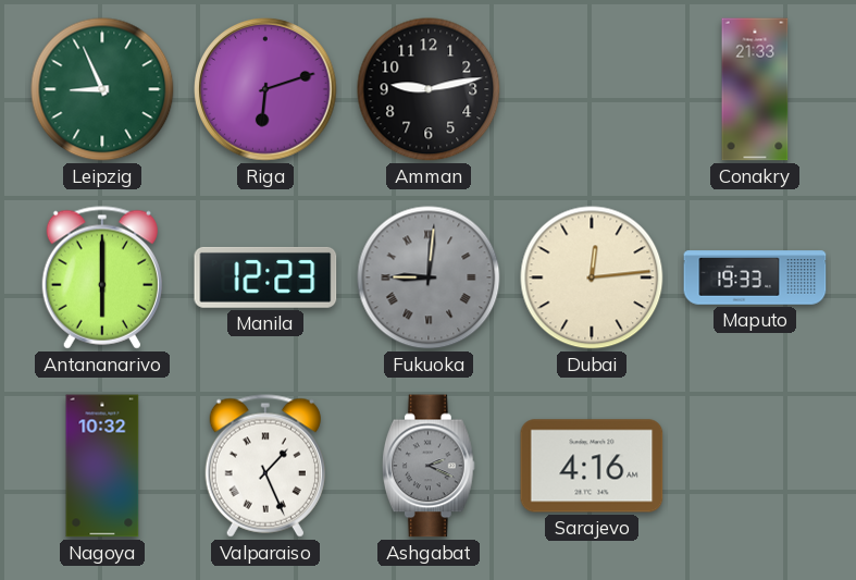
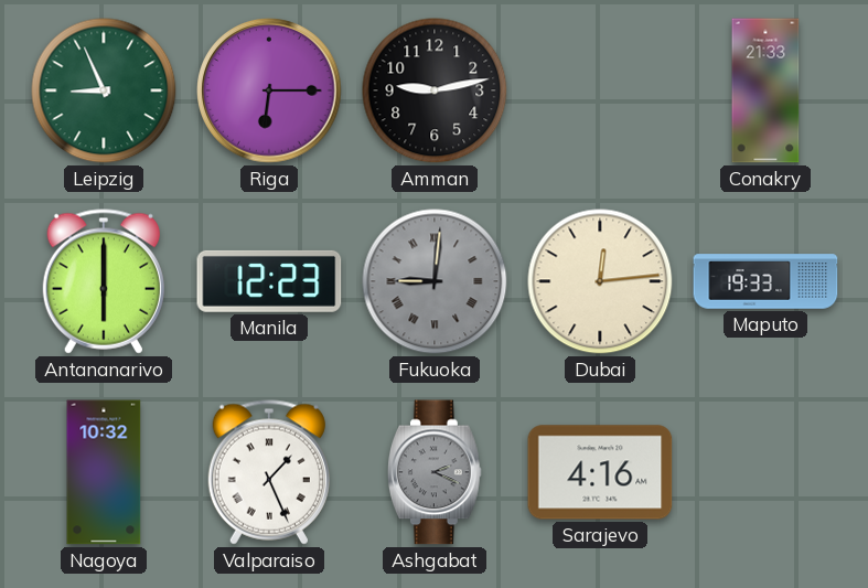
Riga: 6:12 -> 6:15
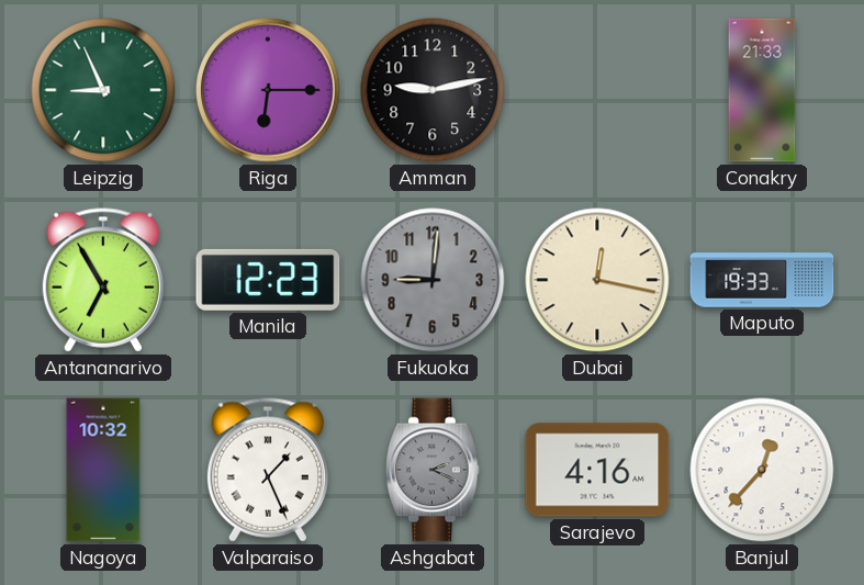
Antananarivo: 6:00 -> 6:55
Fukuoka numerals: Roman -> Arabic
Dubai: 12:14 -> 12:17
Banjul: none -> 12:37
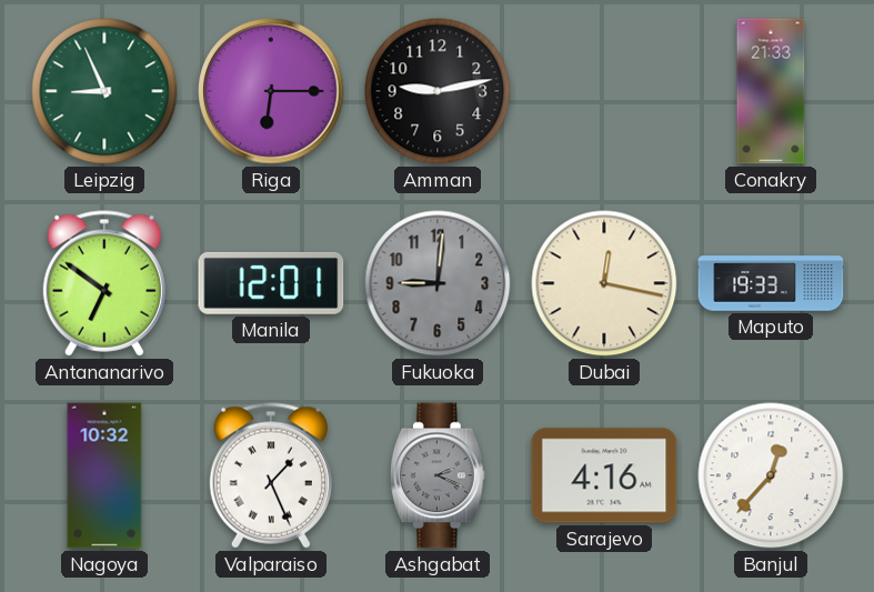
Antananarivo: 6:55 -> 6:51
Manila: 12:23 -> 12:01
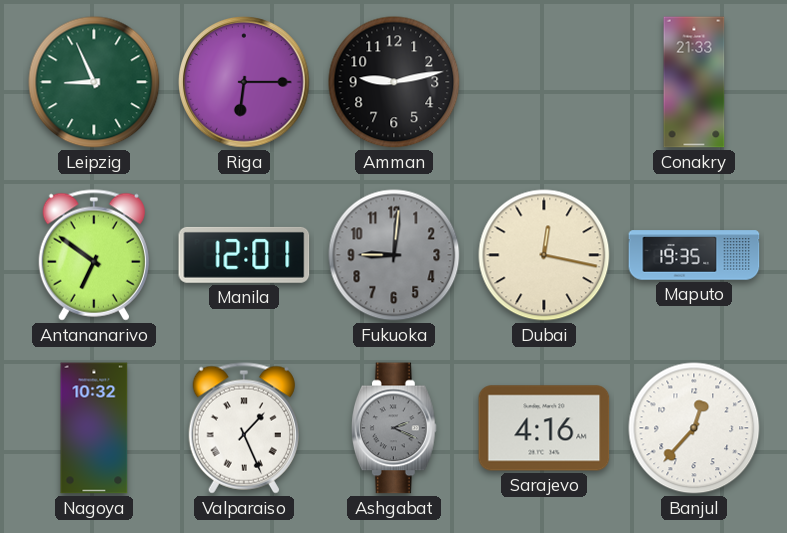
Maputo: 19:33 -> 19:35
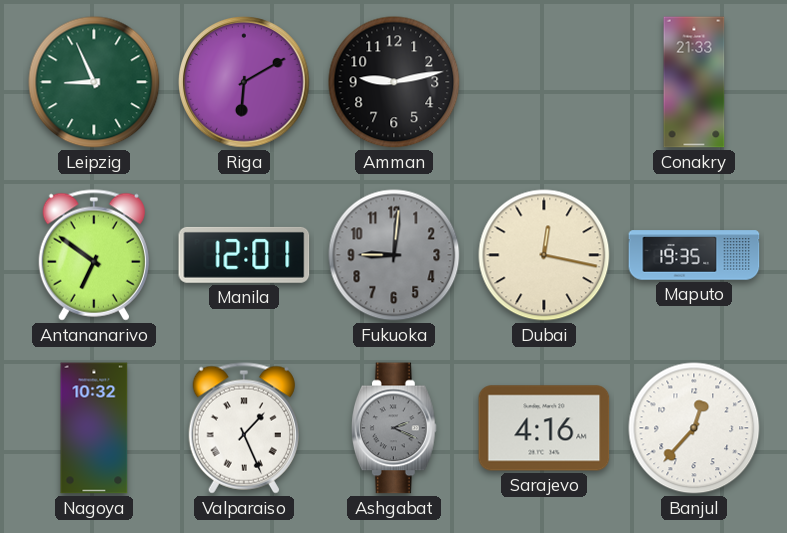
Riga: 6:15 -> 6:10
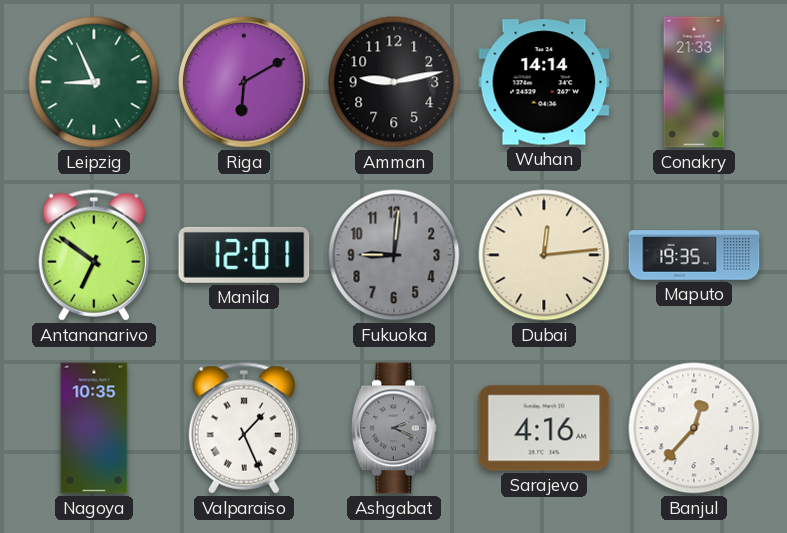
Wuhan: none -> 14:14
Dubai: 12:17 -> 12:14
Nagoya: 10:32 -> 10:35
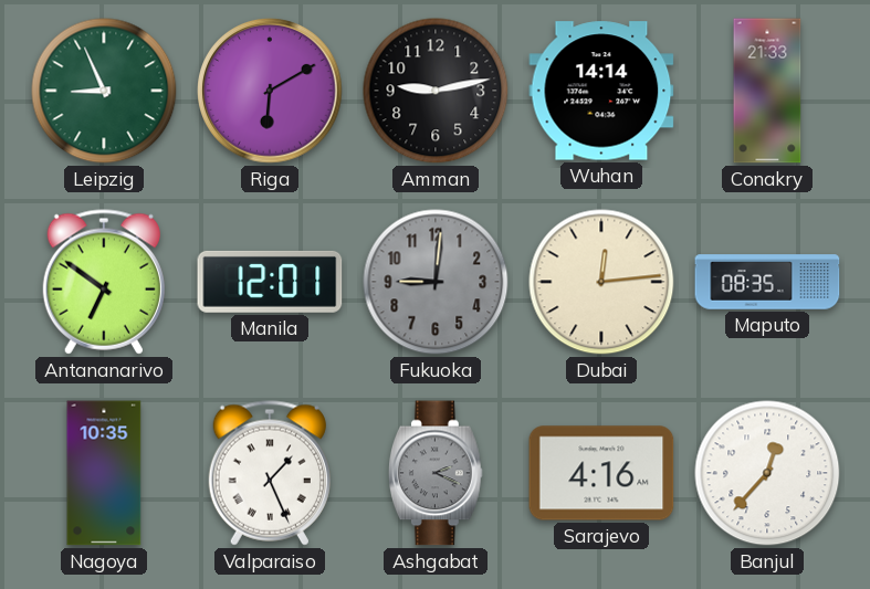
Maputo: 19:35 -> 08:35
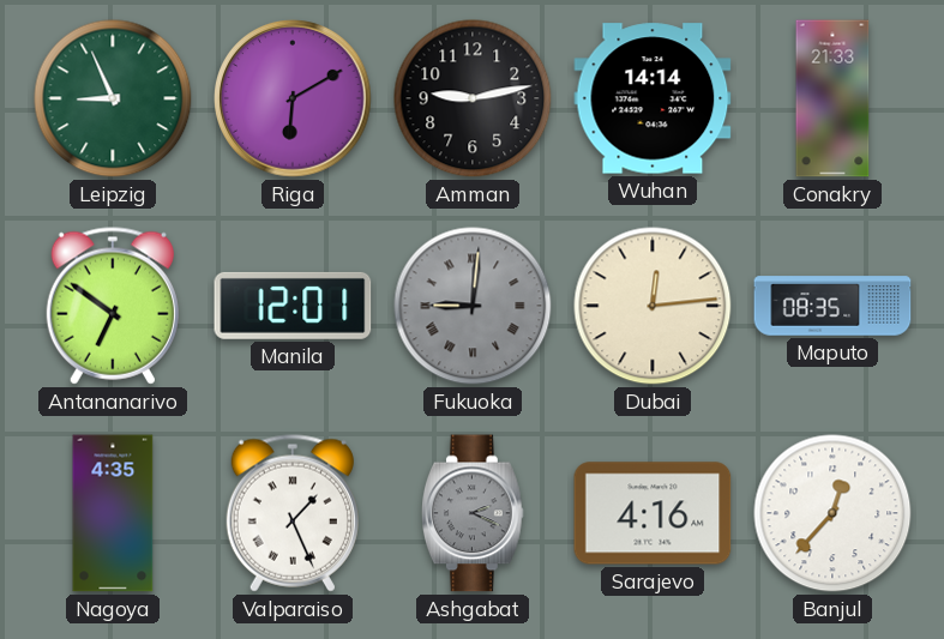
Fukuoka numerals: Arabic -> Roman
Nagoya: 10:35 -> 4:35
